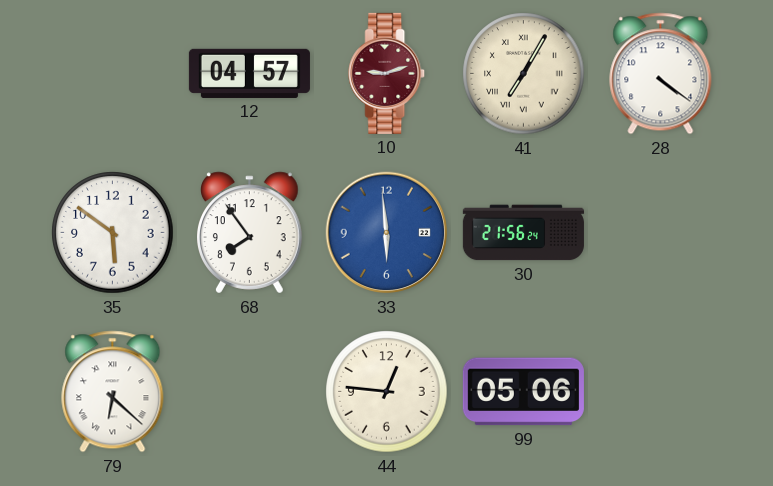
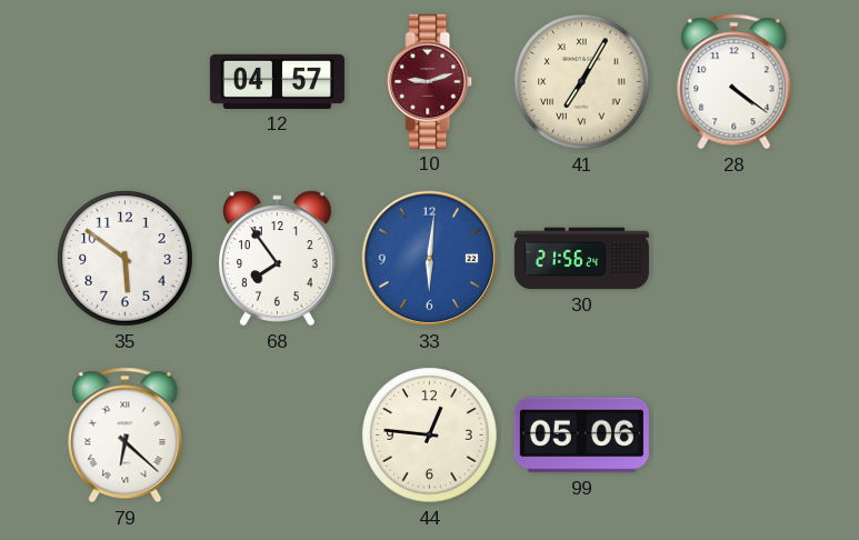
33: 5:59 -> 6:01
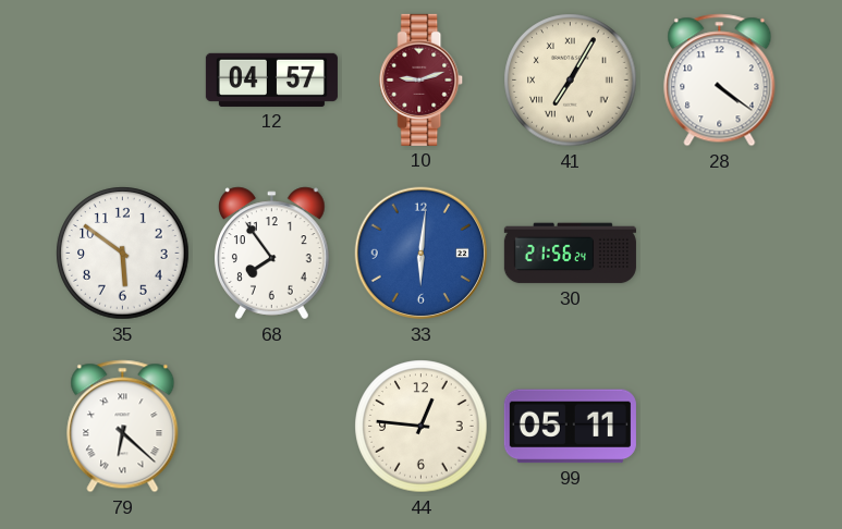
99: 05:06 -> 05:11
